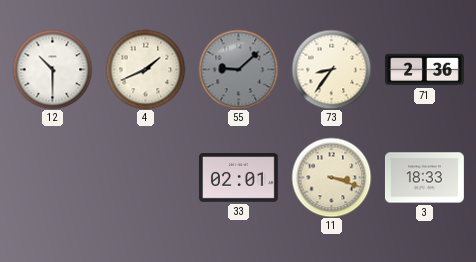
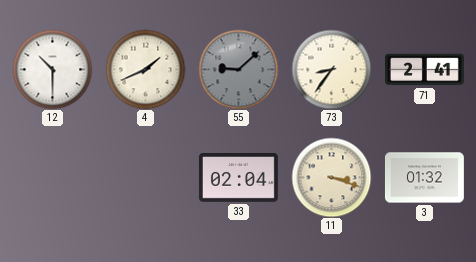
71: 2:36 -> 2:41
33: 02:01 -> 02:04
3: 18:33 -> 01:32
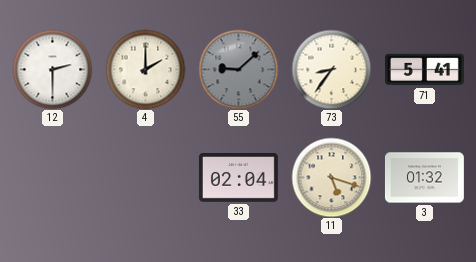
12: 10:30 -> 2:30
4: 1:41 -> 2:00
71: 2:41 -> 5:41
11: 3:18 -> 5:18
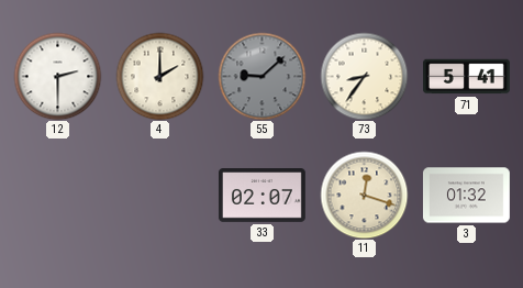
33: 02:04 -> 02:07
11: 5:18 -> 12:18
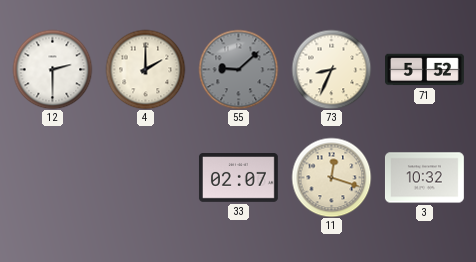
73: 8:36 -> 8:34
71: 5:41 -> 5:52
3: 01:32 -> 10:32
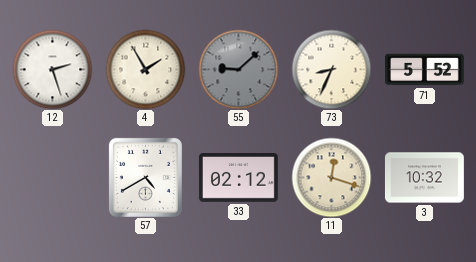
12: 2:30 -> 2:27
4: 2:00 -> 1:55
57: none -> 4:40
33: 02:07 -> 02:12
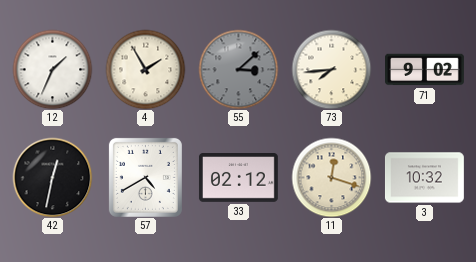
12: 2:27 -> 1:34
55: 9:08 -> 3:08
73: 8:34 -> 7:44
71: 5:52 -> 9:02
42: none -> 12:32
